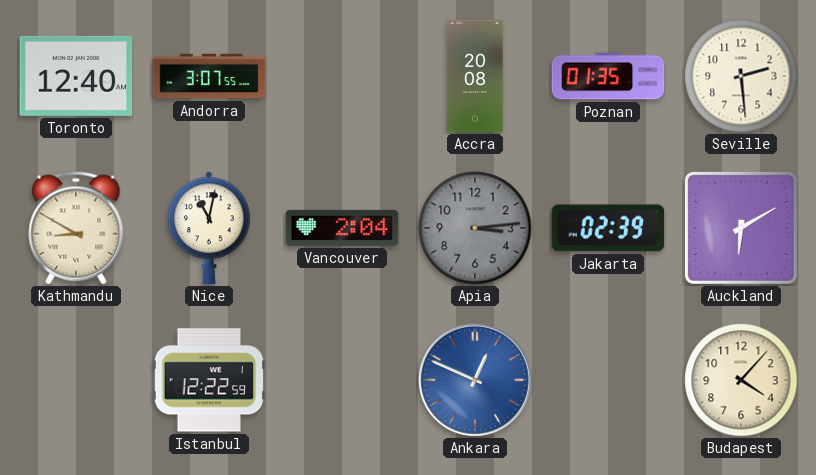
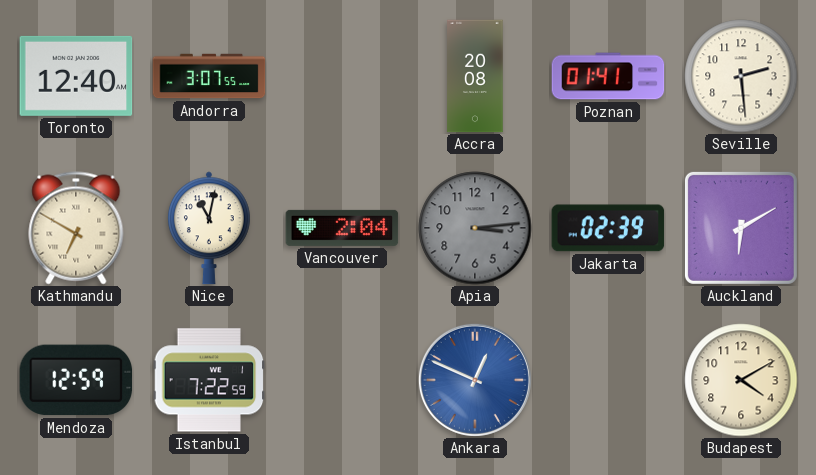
Poznan: 01:35 -> 01:41
Kathmandu: 8:50 -> 6:50
Mendoza: none -> 12:59
Istanbul: 12:22 -> 7:22
Budapest: 4:07 -> 4:10
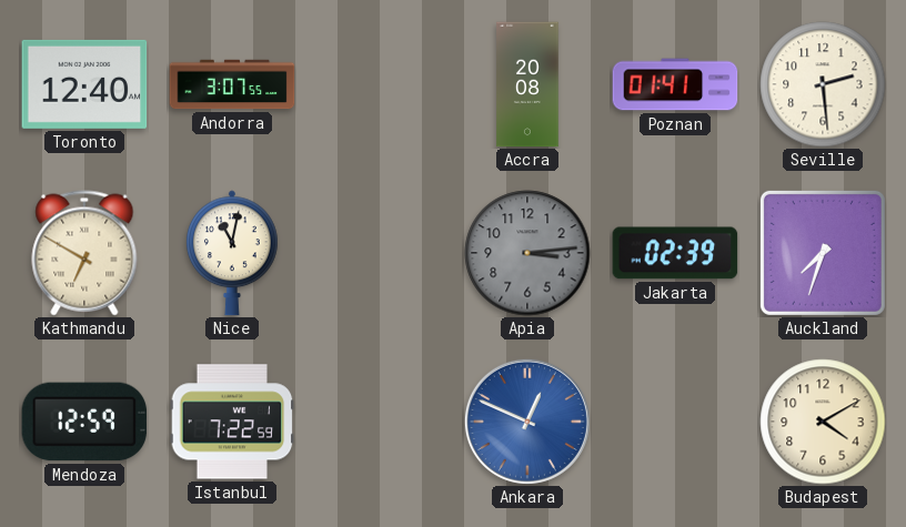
Vancouver: 2:04 -> none
Auckland: 6:10 -> 7:33
